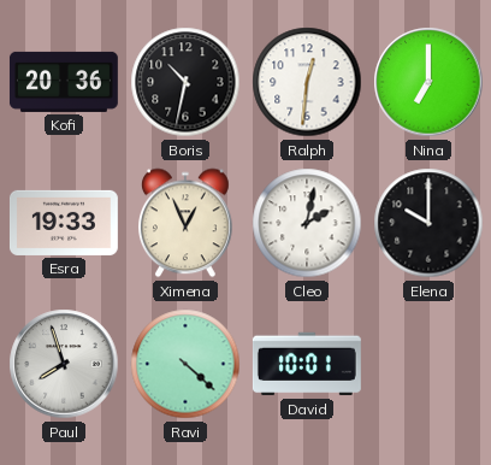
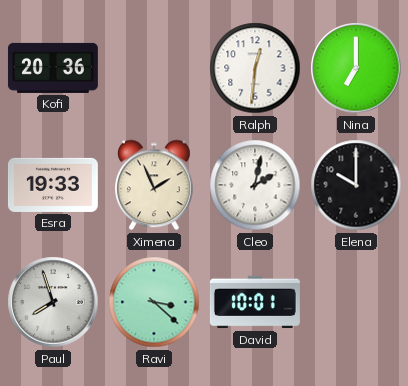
Boris: 10:32 -> none
Ximena: 12:56 -> 1:56
Ravi: 4:22 -> 3:22
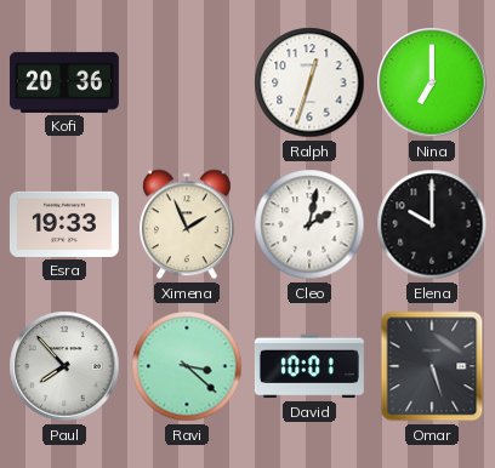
Ralph: 12:31 -> 12:33
Paul: 7:57 -> 7:53
Omar: none -> 5:27
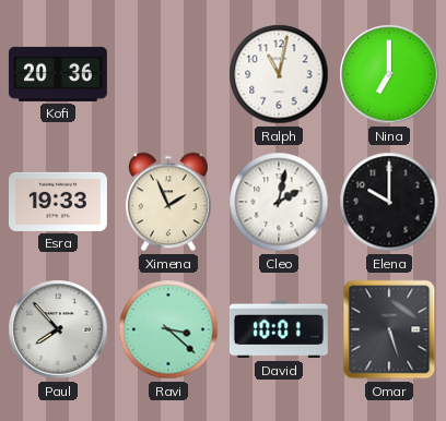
Ralph: 12:33 -> 11:02
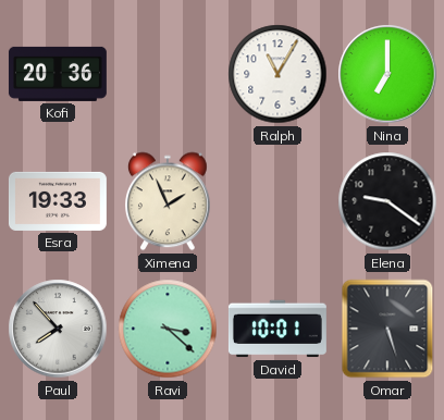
Ralph: 11:02 -> 11:05
Cleo: 2:02 -> none
Elena: 10:00 -> 9:21
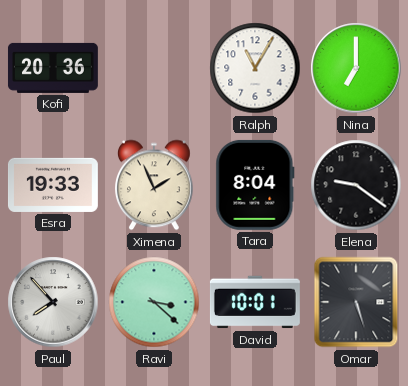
Tara: none -> 8:04
